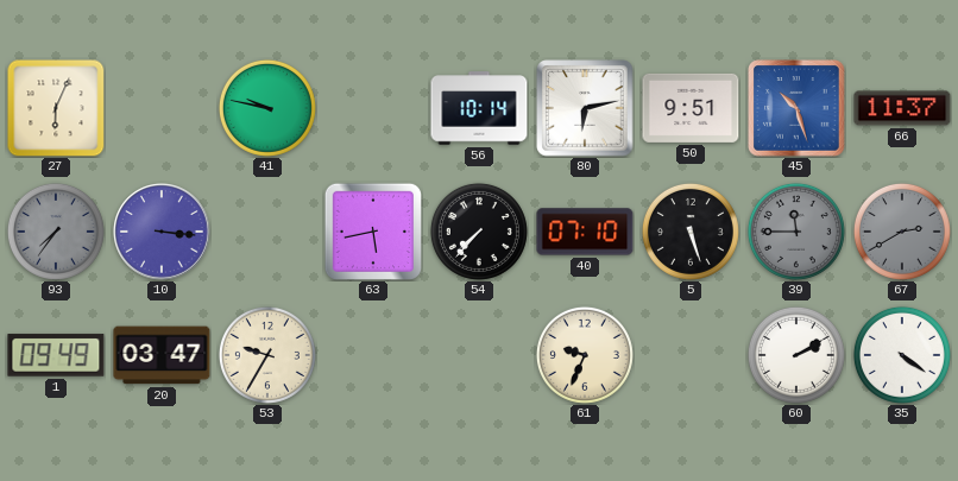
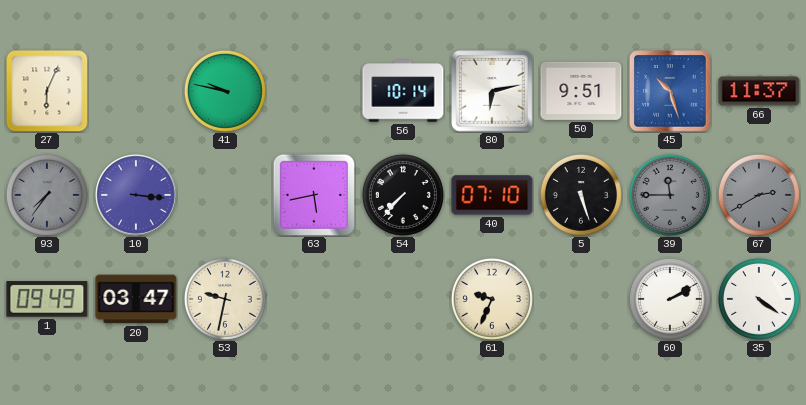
53: 9:35 -> 9:32
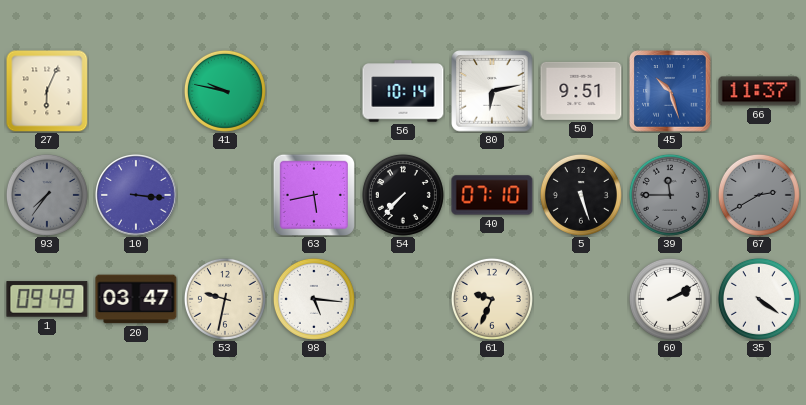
98: none -> 5:16
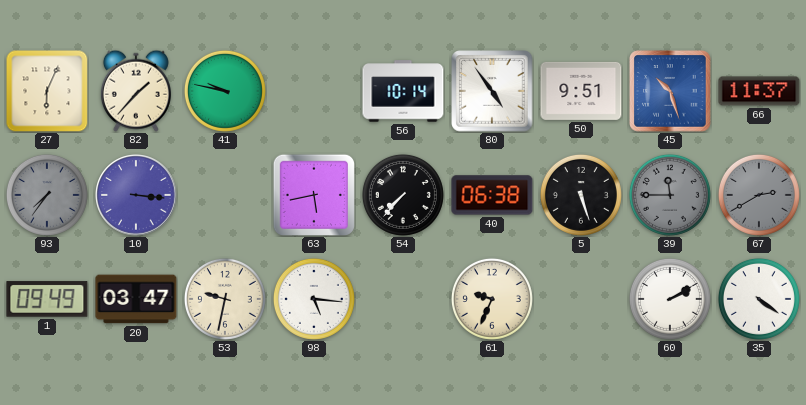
82: none -> 1:37
80: 6:13 -> 4:54
40: 07:10 -> 06:38
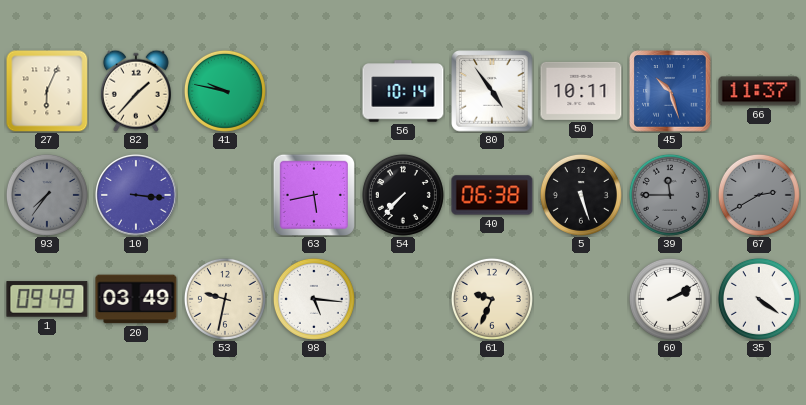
50: 9:51 -> 10:11
20: 03:47 -> 03:49
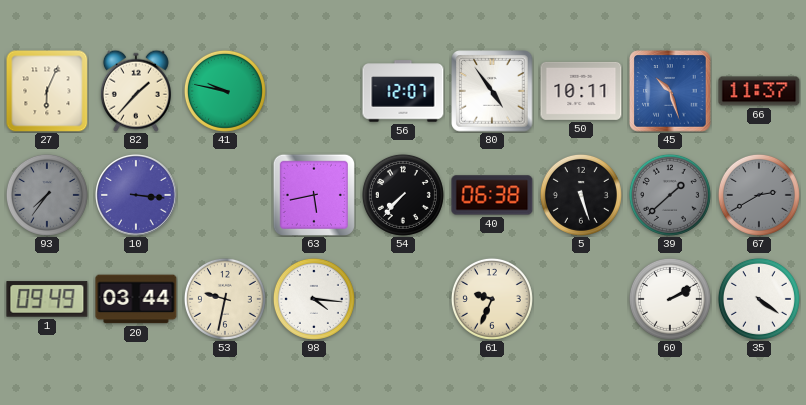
56: 10:14 -> 12:07
39: 11:45 -> 1:38
20: 03:49 -> 03:44
98: 5:16 -> 4:16
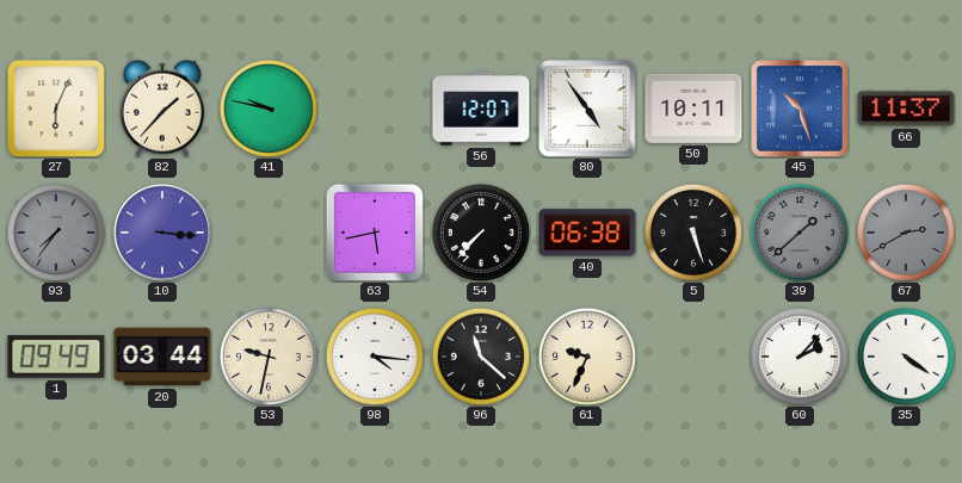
96: none -> 11:22
60: 2:10 -> 2:07
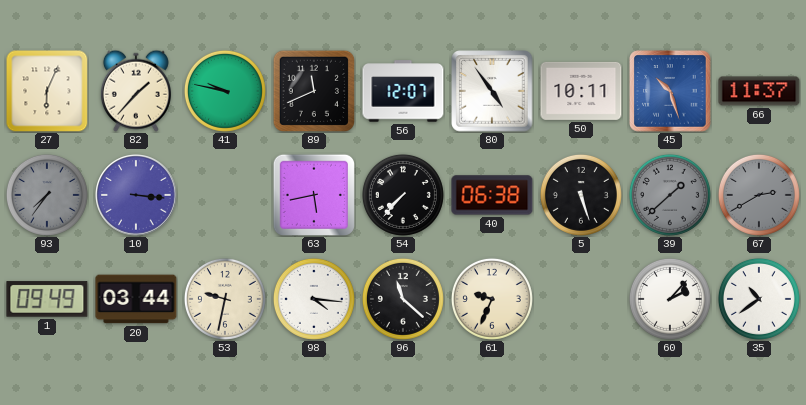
89: none -> 11:41
35: 4:21 -> 10:39
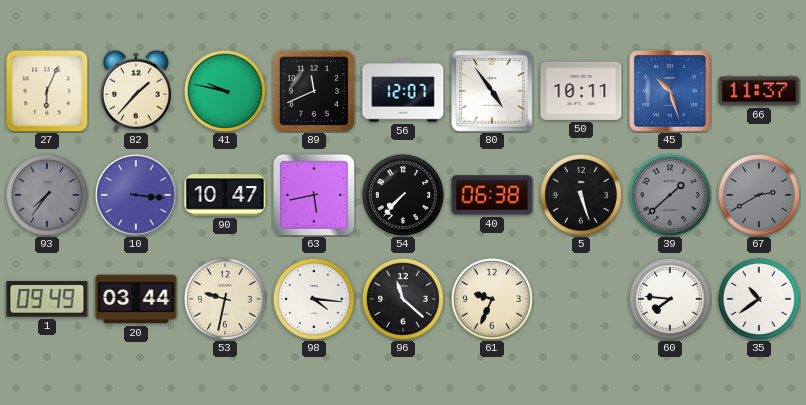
90: none -> 10:47
60: 2:07 -> 7:46
